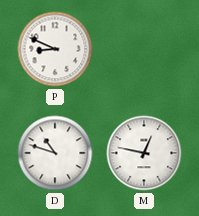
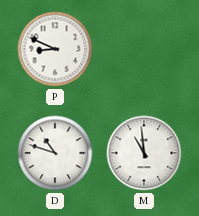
M: 12:47 -> 10:59
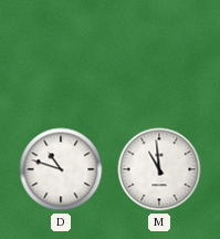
P: 8:49 -> none
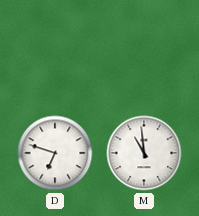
D: 10:48 -> 6:48
